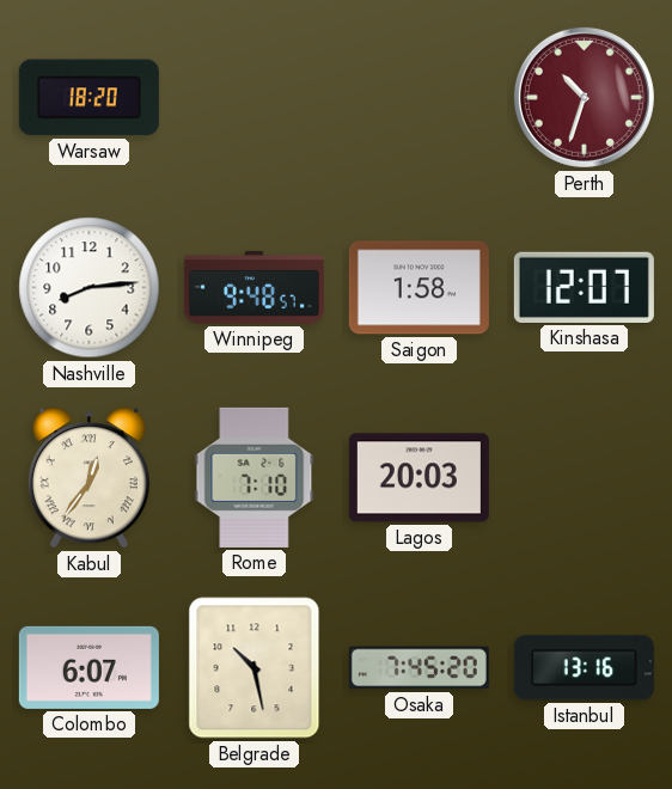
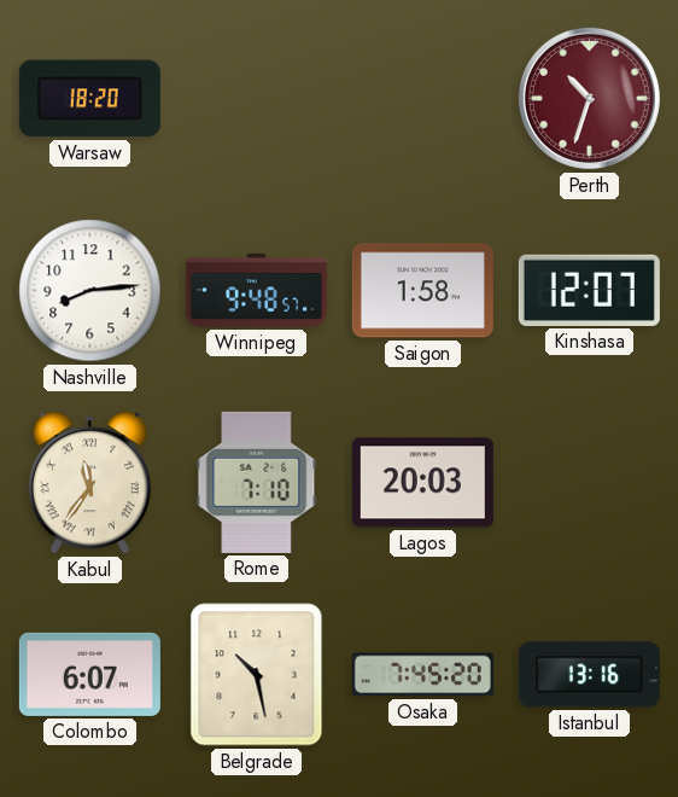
Kabul: 12:36 -> 11:36
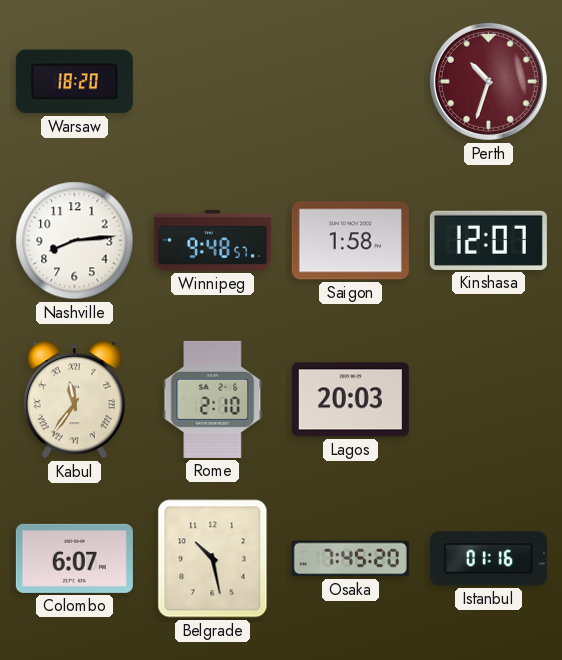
Rome: 7:10 -> 2:10
Istanbul: 13:16 -> 01:16
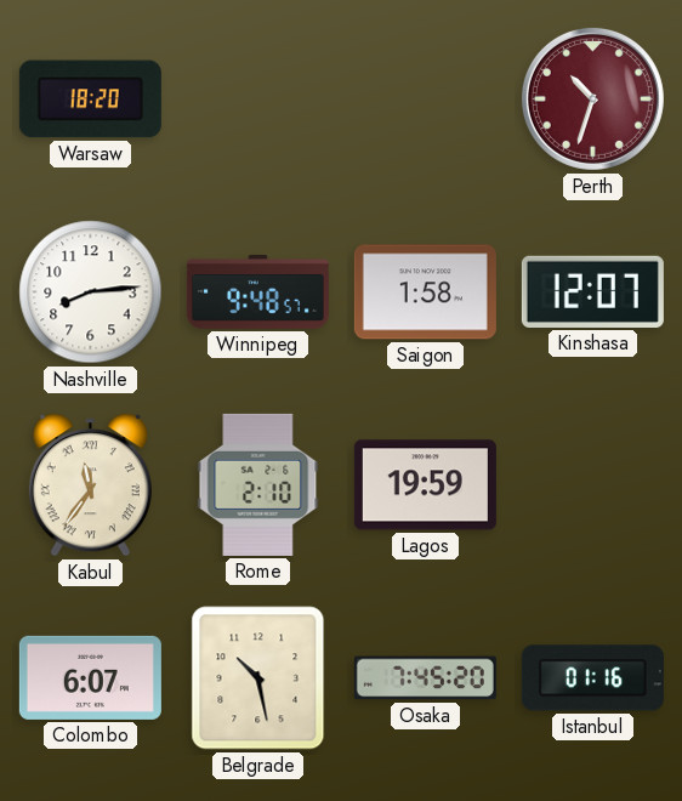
Lagos: 20:03 -> 19:59
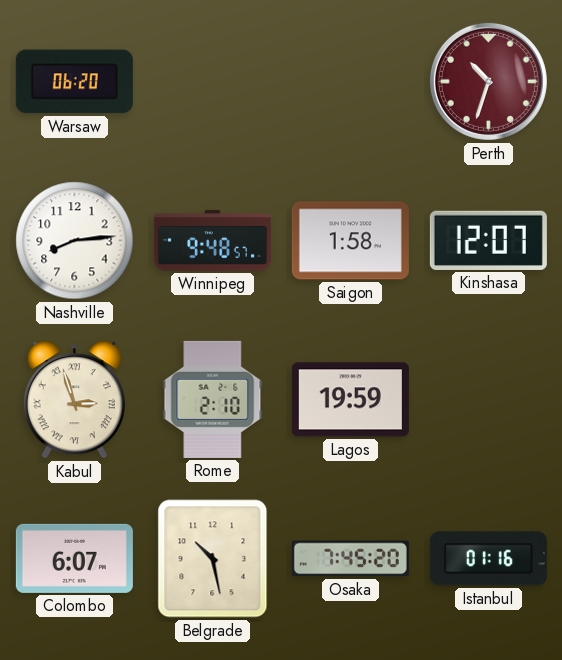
Warsaw: 18:20 -> 06:20
Kabul: 11:36 -> 2:57
